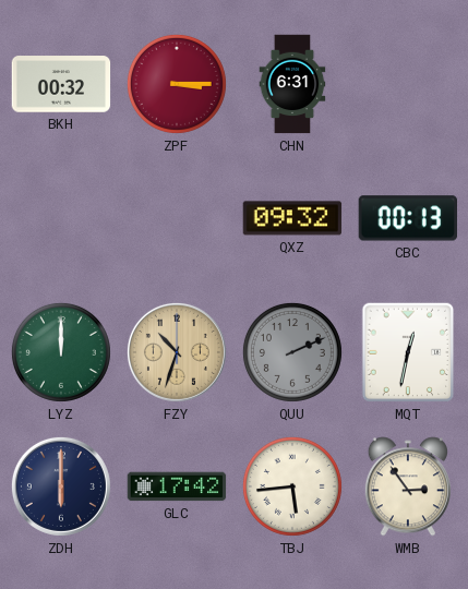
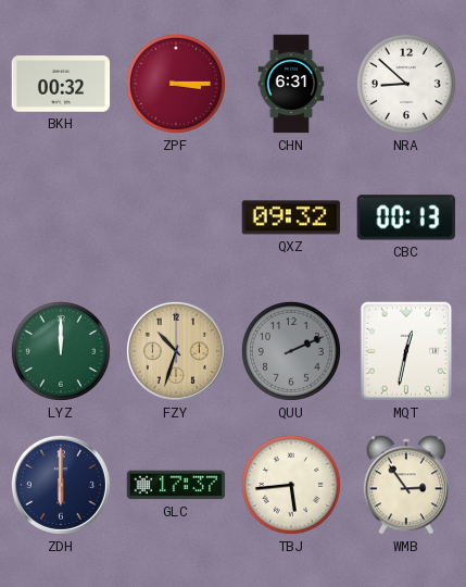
NRA: none -> 8:52
GLC: 17:42 -> 17:37
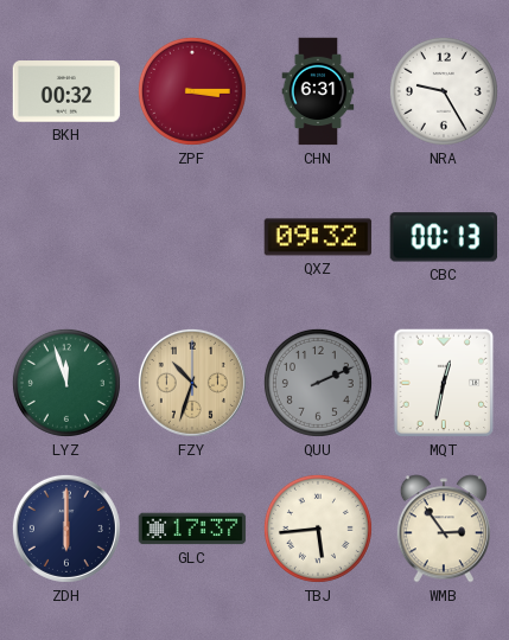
NRA: 8:52 -> 9:25
LYZ: 12:00 -> 11:57
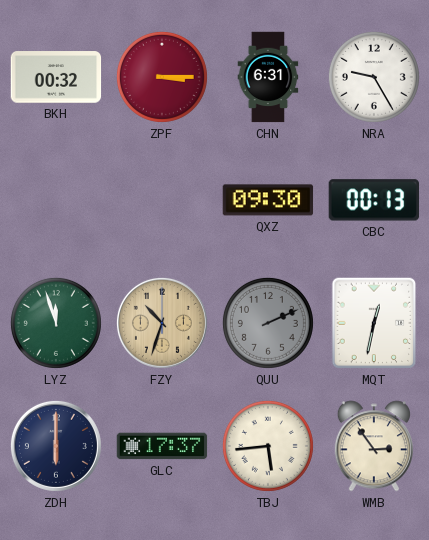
QXZ: 09:32 -> 09:30
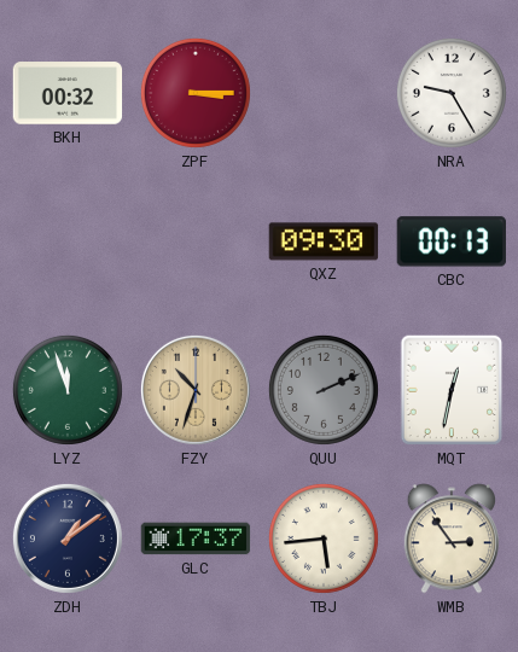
CHN: 6:31 -> none
ZDH: 6:00 -> 1:09
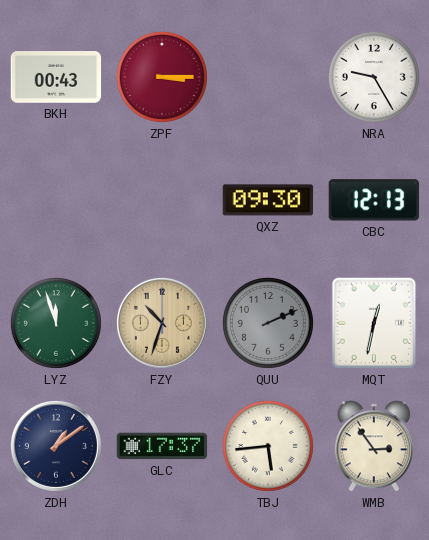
BKH: 00:32 -> 00:43
CBC: 00:13 -> 12:13
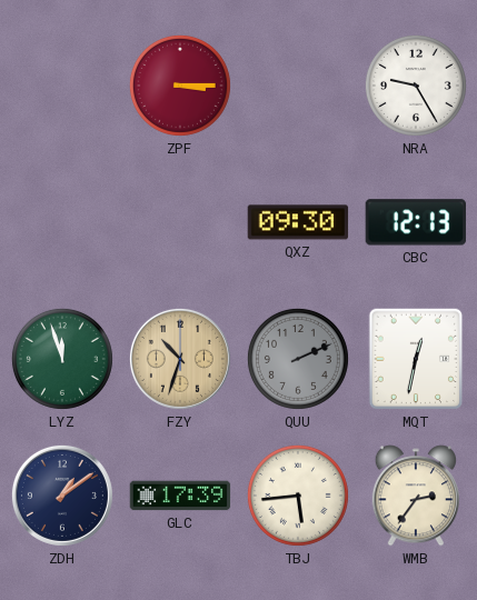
BKH: 00:43 -> none
GLC: 17:37 -> 17:39
WMB: 2:54 -> 2:36
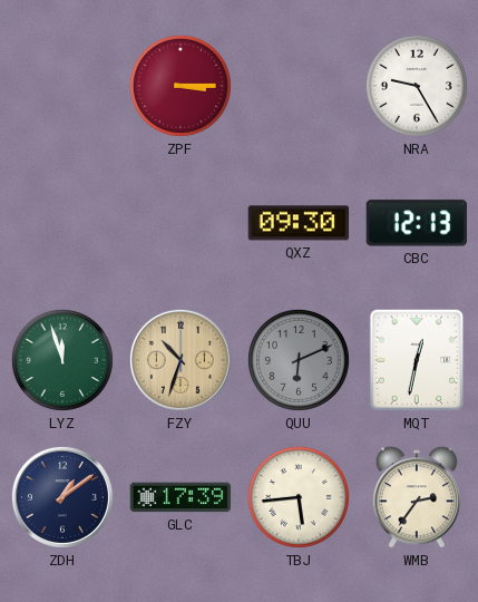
QUU: 2:11 -> 6:11
